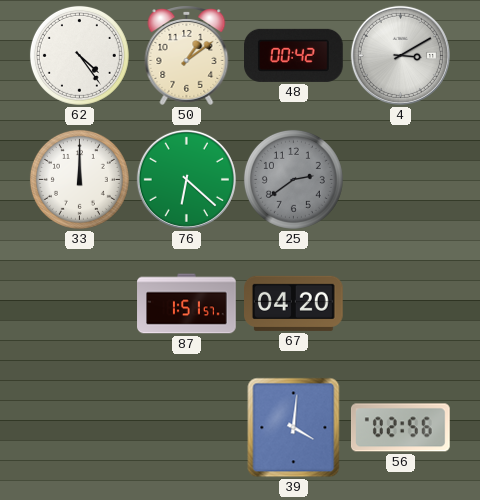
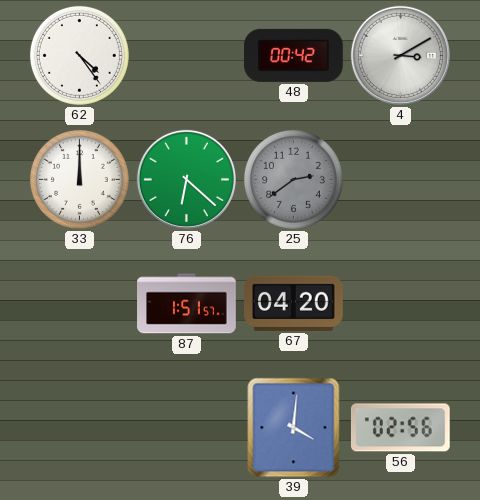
50: 1:09 -> none
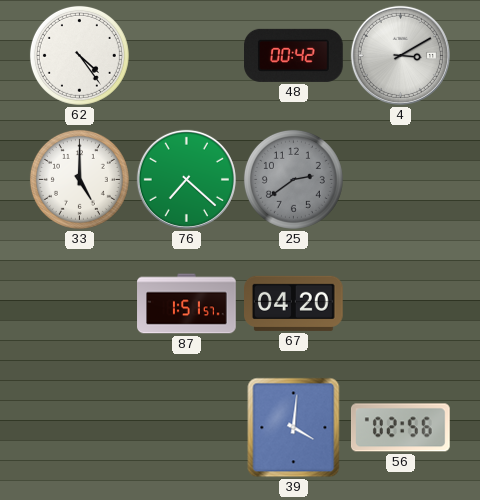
33: 12:00 -> 5:00
76: 6:22 -> 7:22
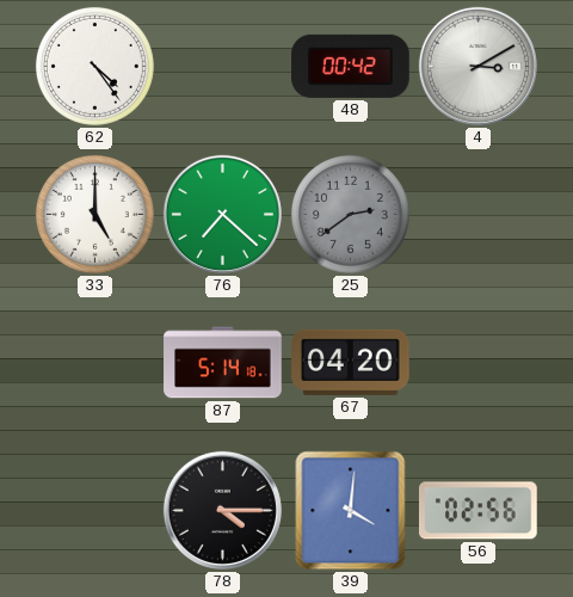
87: 1:51 -> 5:14
78: none -> 4:15
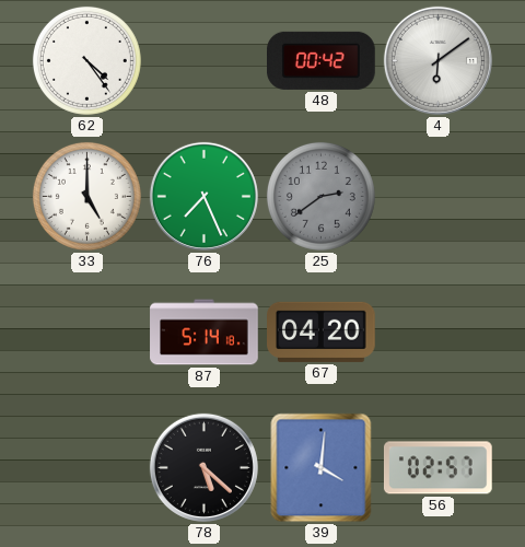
4: 3:10 -> 6:09
76: 7:22 -> 7:26
78: 4:15 -> 5:22
56: 02:56 -> 02:57
